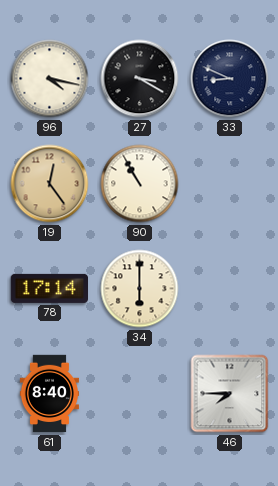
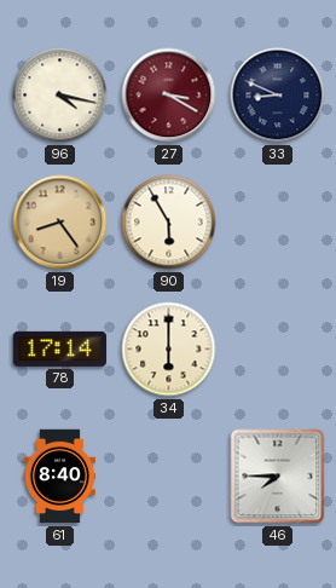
27 dial: black -> burgundy
19: 12:24 -> 8:24
90: 10:55 -> 5:55
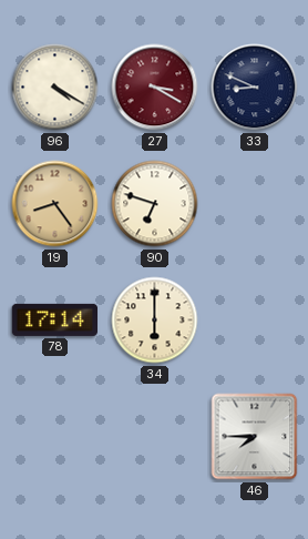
96: 4:17 -> 4:20
90: 5:55 -> 6:48
61: 8:40 -> none
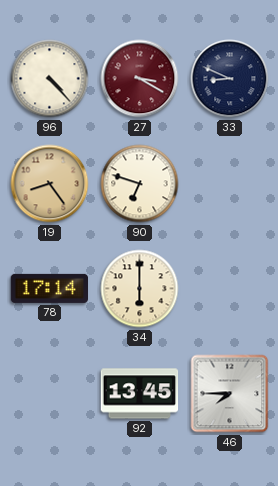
96: 4:20 -> 4:23
92: none -> 13:45
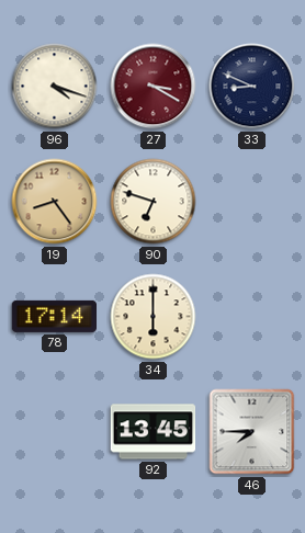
96: 4:23 -> 4:18
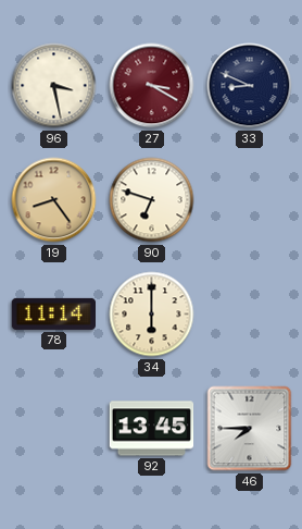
96: 4:18 -> 3:28
78: 17:14 -> 11:14
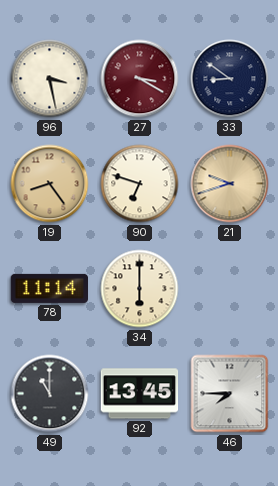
33: 8:49 -> 8:51
21: none -> 9:42
49: none -> 11:00
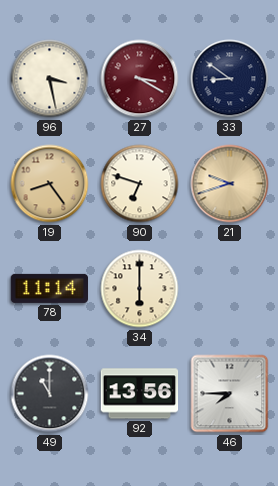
92: 13:45 -> 13:56
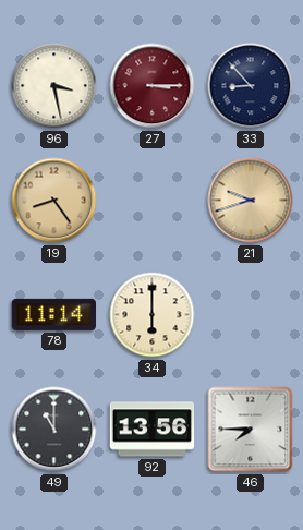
27: 3:20 -> 3:15
33: 8:51 -> 8:53
90: 6:48 -> none
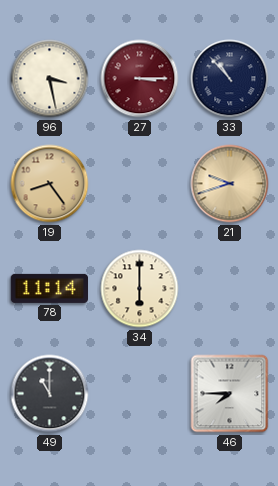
33: 8:53 -> 10:53
92: 13:56 -> none
